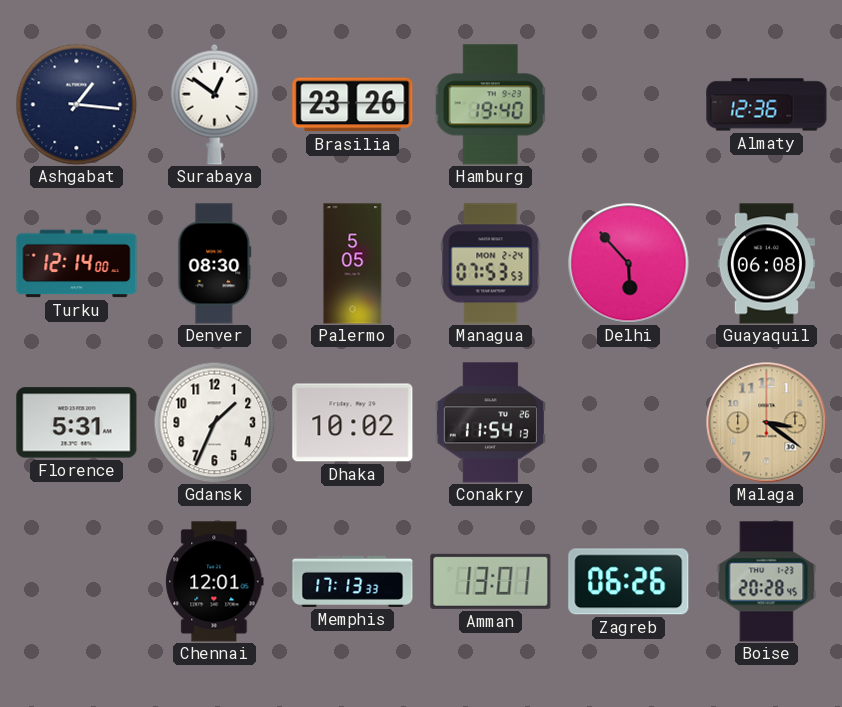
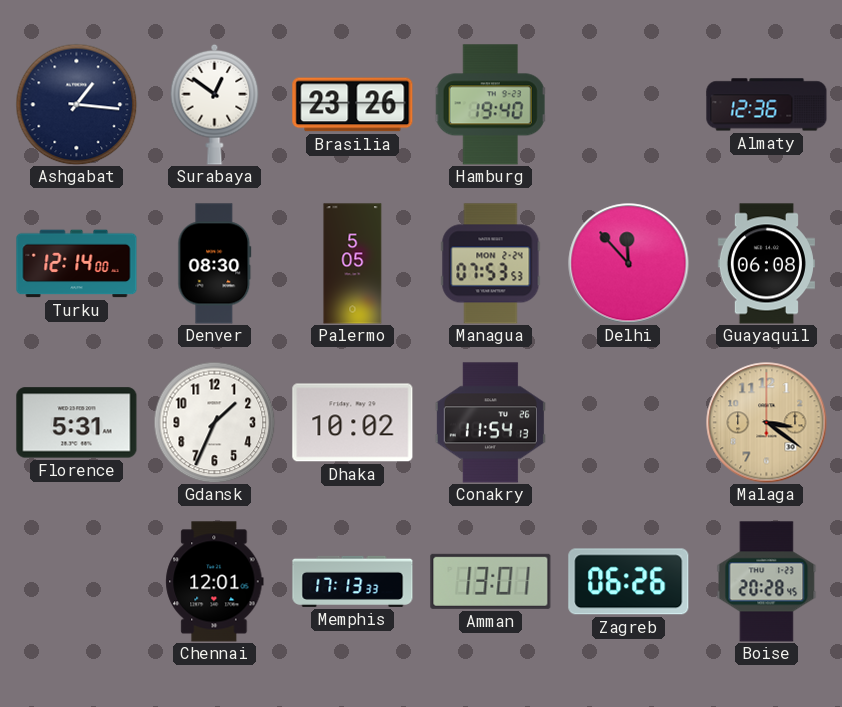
Delhi: 5:53 -> 11:53
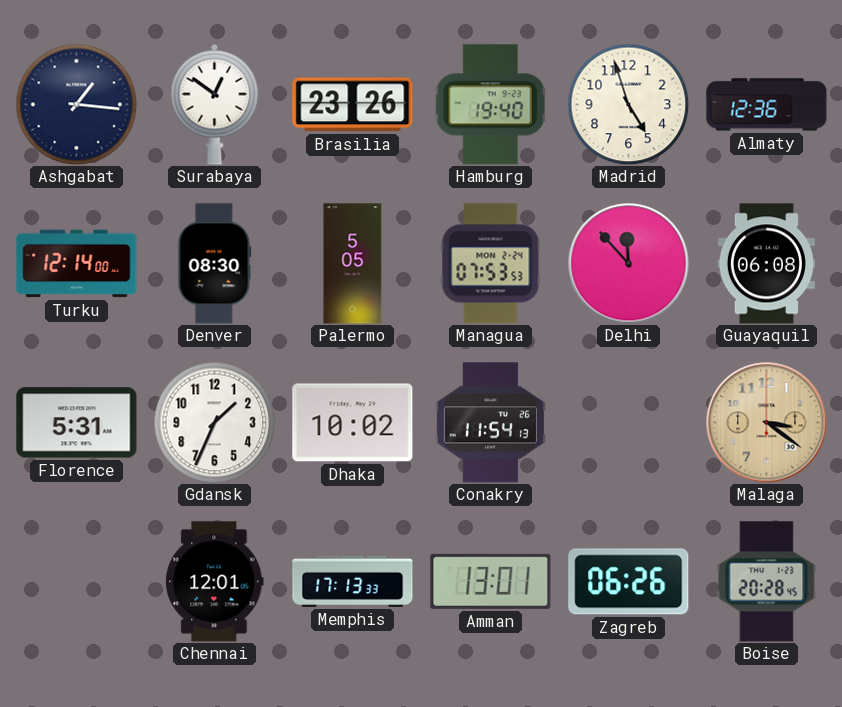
Madrid: none -> 4:57
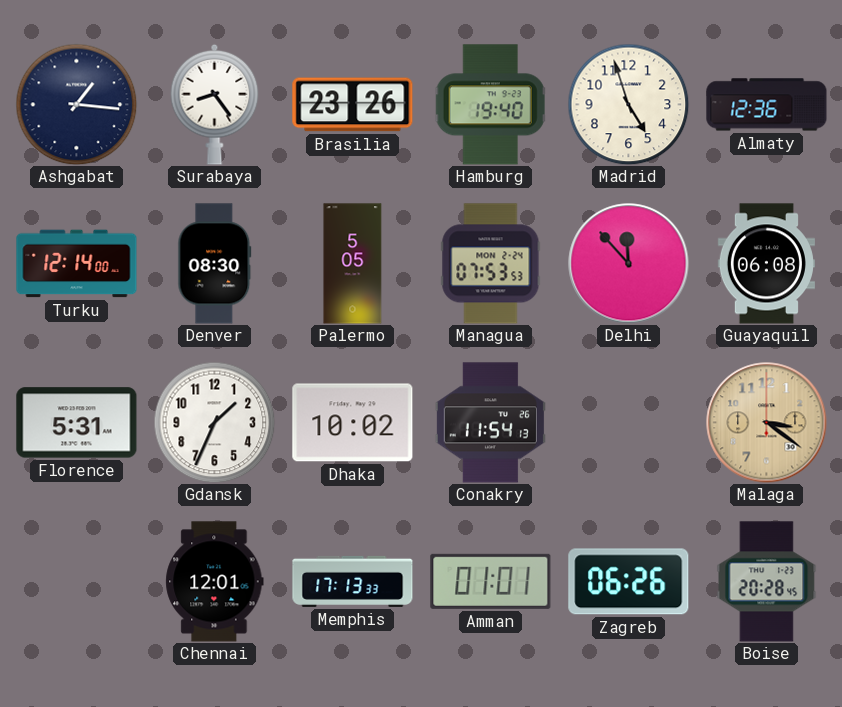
Surabaya: 12:51 -> 8:24
Amman: 13:01 -> 01:01
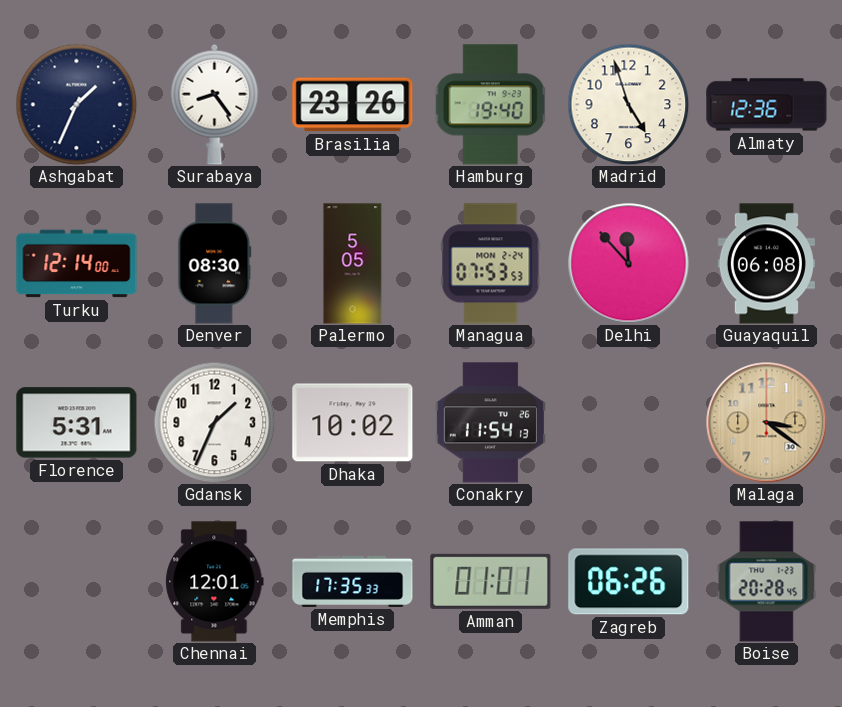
Ashgabat: 1:16 -> 1:34
Memphis: 17:13 -> 17:35
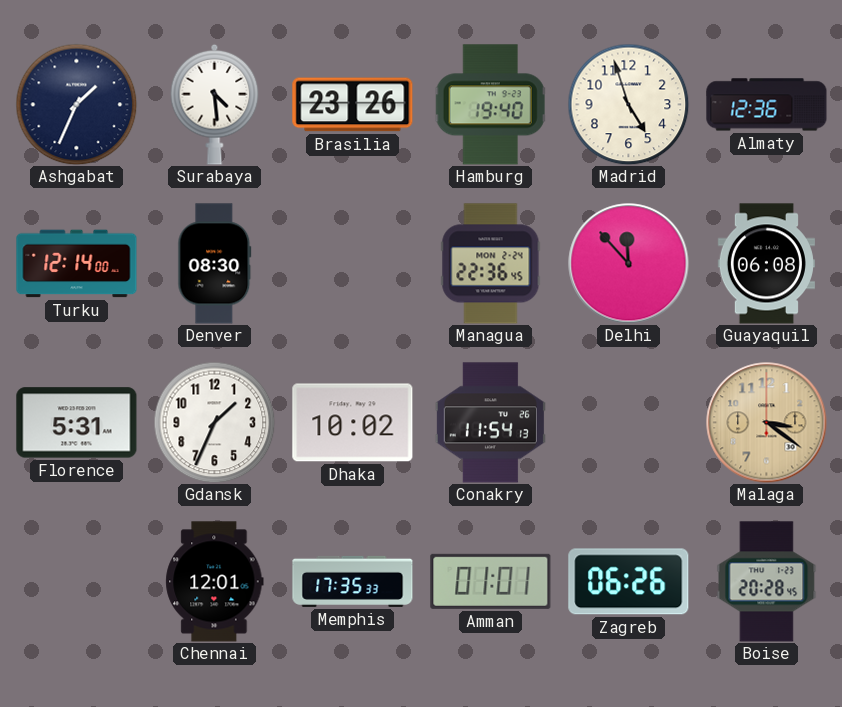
Surabaya: 8:24 -> 4:29
Palermo: 5:05 -> none
Managua: 07:53 -> 22:36
